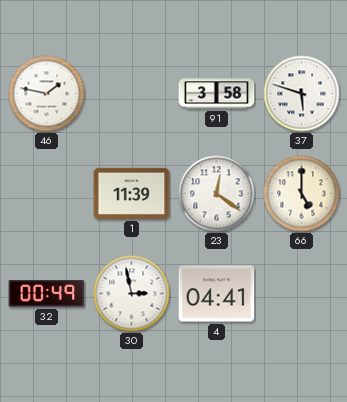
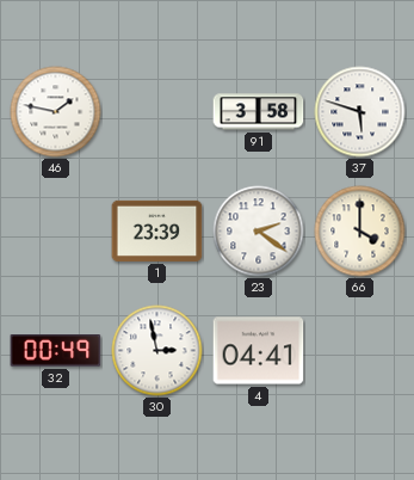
1: 11:39 -> 23:39
23: 12:21 -> 2:21
66: 5:00 -> 4:00
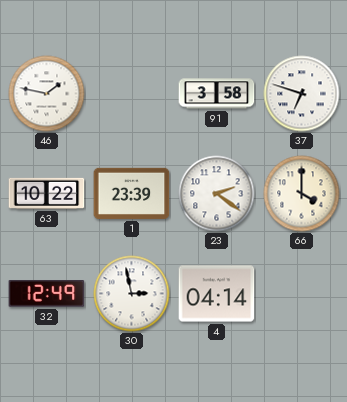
37: 5:48 -> 6:48
63: none -> 10:22
32: 00:49 -> 12:49
4: 04:41 -> 04:14
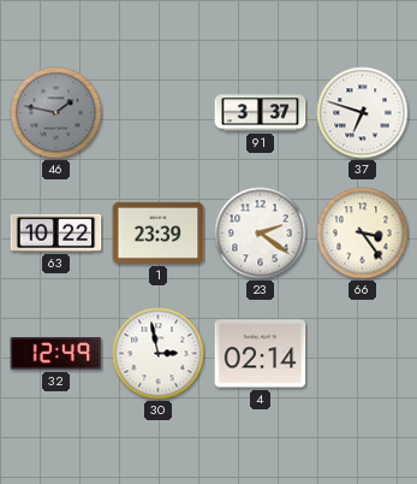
46 dial: white -> grey
91: 3:58 -> 3:37
66: 4:00 -> 3:24
4: 04:14 -> 02:14
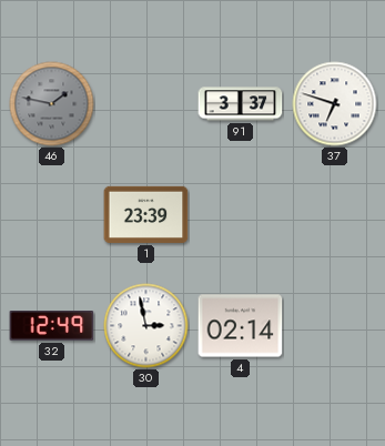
63: 10:22 -> none
23: 2:21 -> none
66: 3:24 -> none
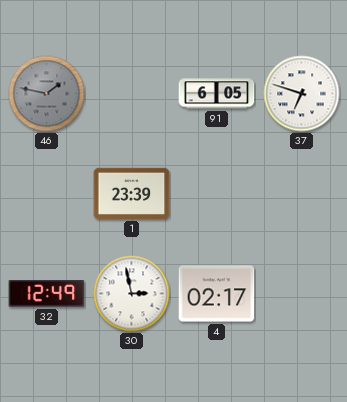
91: 3:37 -> 6:05
4: 02:14 -> 02:17
